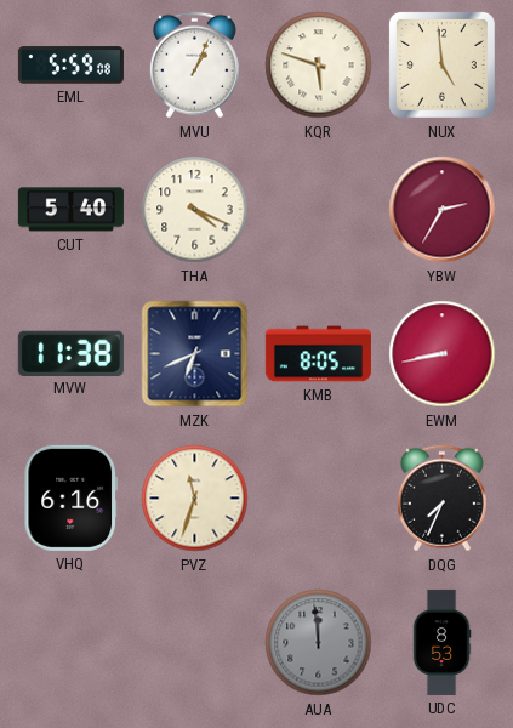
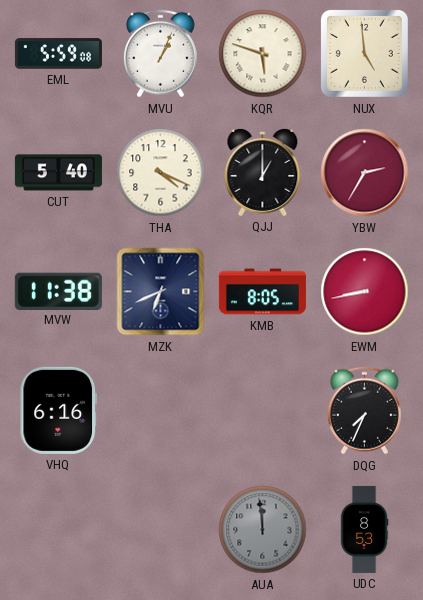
QJJ: none -> 1:00
PVZ: 11:33 -> none
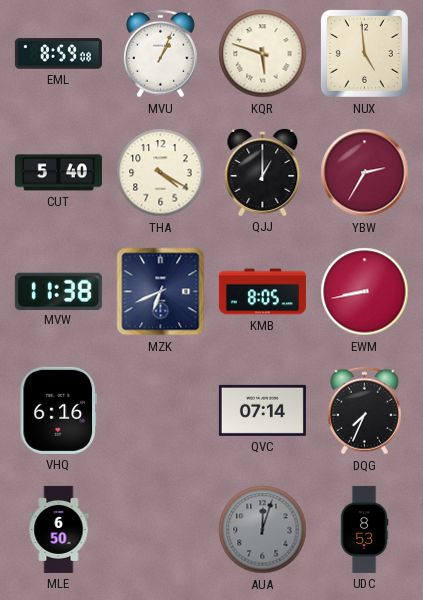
EML: 5:59 -> 8:59
THA: 4:19 -> 4:20
QVC: none -> 07:14
MLE: none -> 6:50
AUA: 11:59 -> 12:03
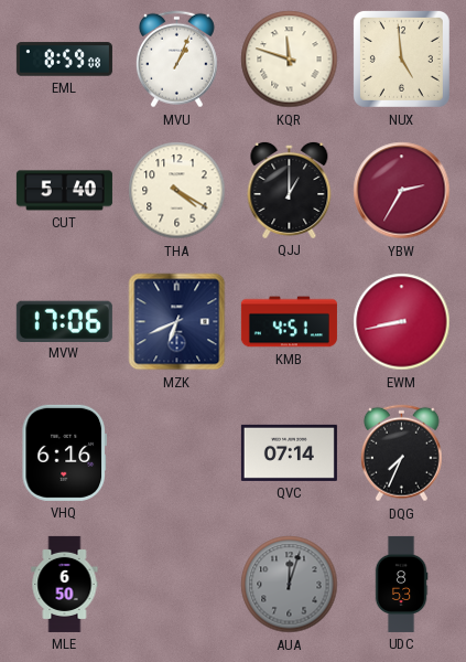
KQR: 5:48 -> 11:48
MVW: 11:38 -> 17:06
KMB: 8:05 -> 4:51
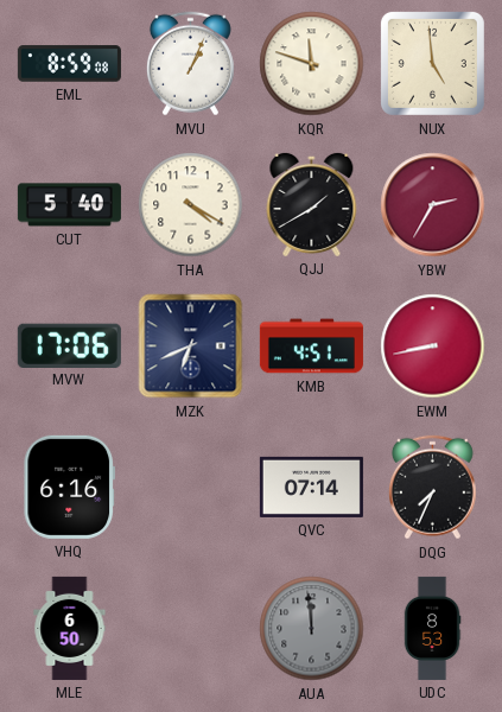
QJJ: 1:00 -> 1:40
AUA: 12:03 -> 11:59
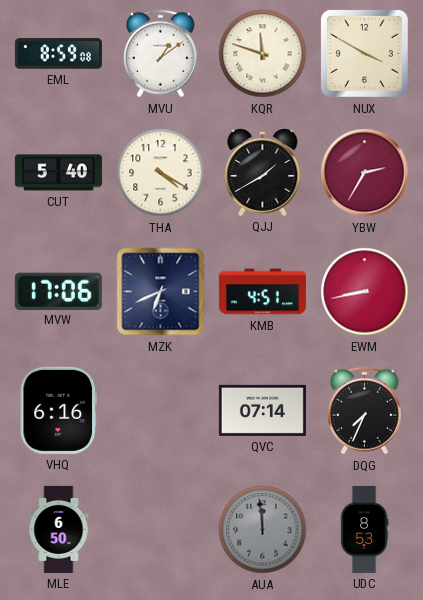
MVU: 1:04 -> 1:09
NUX: 4:59 -> 3:50
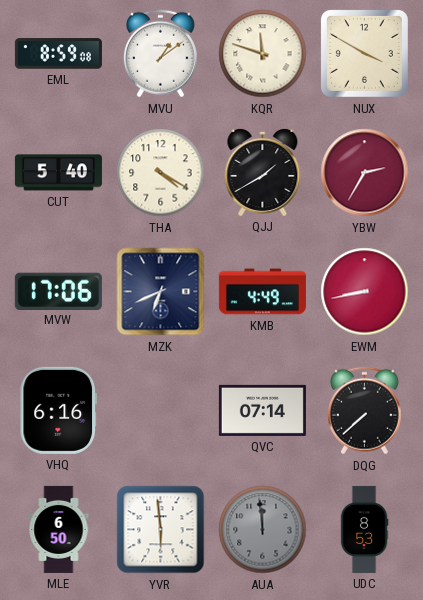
KMB: 4:51 -> 4:49
DQG: 7:34 -> 7:38
YVR: none -> 5:59
